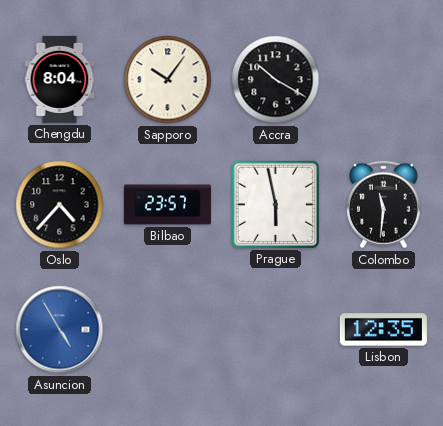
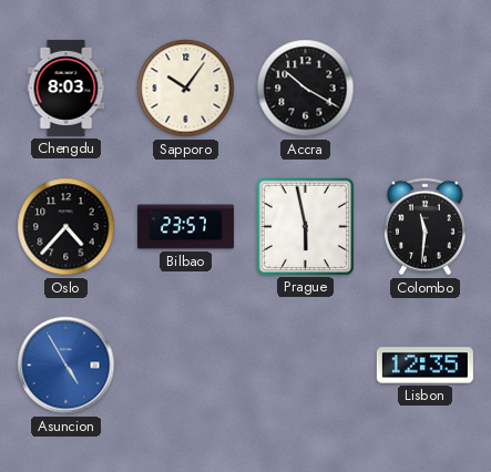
Chengdu: 8:04 -> 8:03
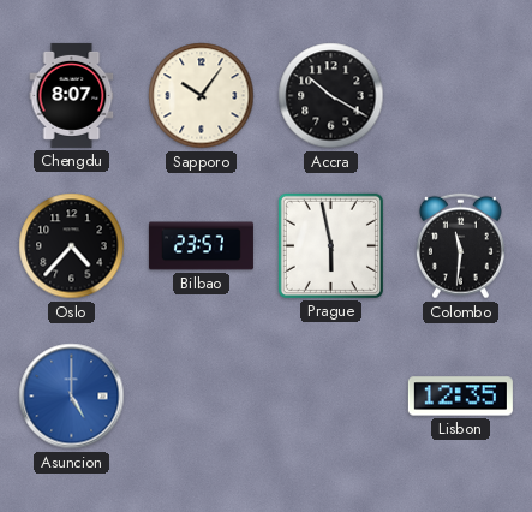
Chengdu: 8:03 -> 8:07
Asuncion: 4:55 -> 5:00
